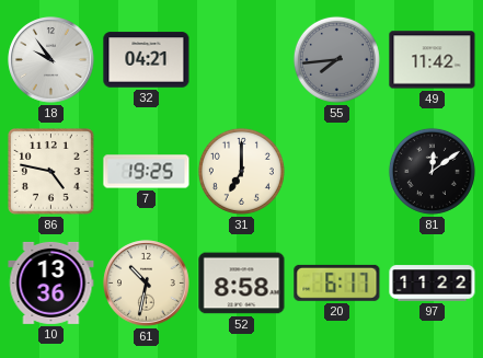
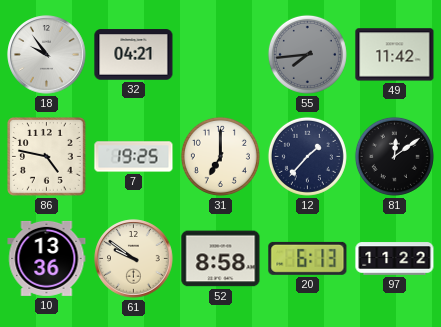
12: none -> 1:37
61: 10:32 -> 9:51
20: 6:17 -> 6:13
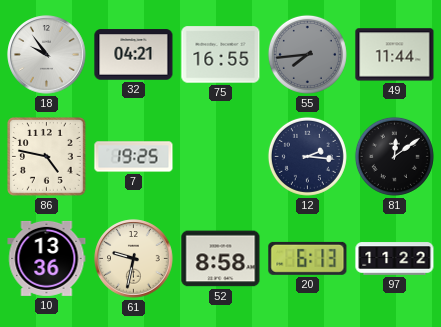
75: none -> 16:55
49: 11:42 -> 11:44
31: 7:00 -> none
12: 1:37 -> 2:16
61: 9:51 -> 9:32
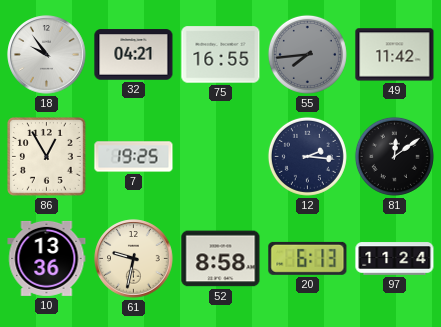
49: 11:44 -> 11:42
86: 4:47 -> 12:55
97: 11:22 -> 11:24
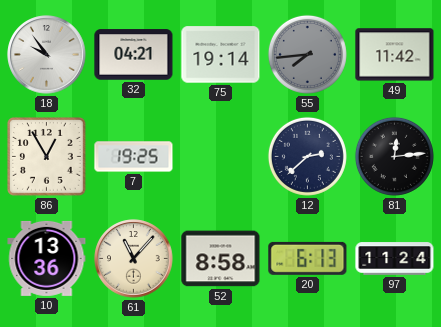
75: 16:55 -> 19:14
12: 2:16 -> 2:38
81: 12:09 -> 12:14
61: 9:32 -> 11:07
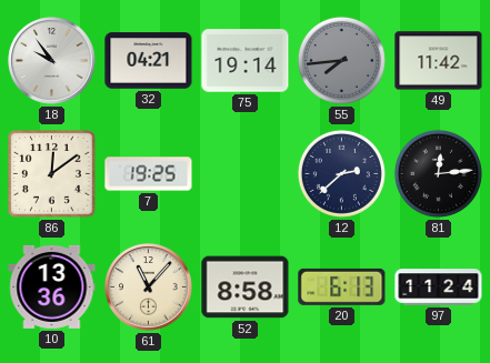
86: 12:55 -> 12:09
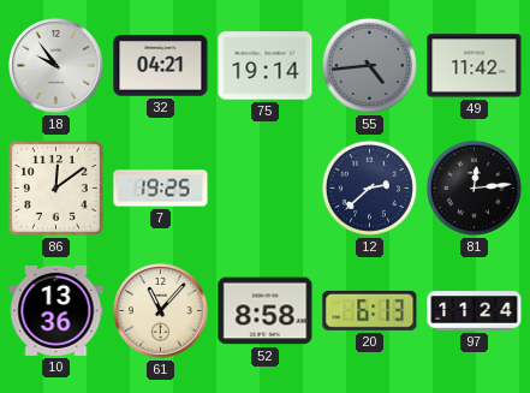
55: 7:44 -> 4:44
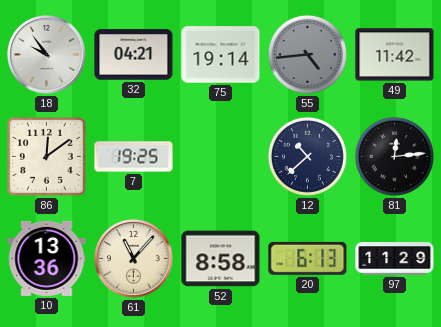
12: 2:38 -> 10:38
97: 11:24 -> 11:29
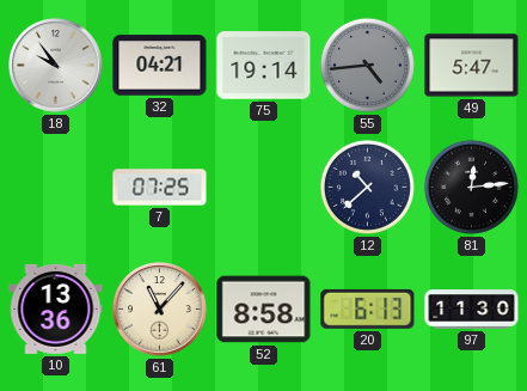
49: 11:42 -> 5:47
86: 12:09 -> none
7: 19:25 -> 07:25
97: 11:29 -> 11:30
